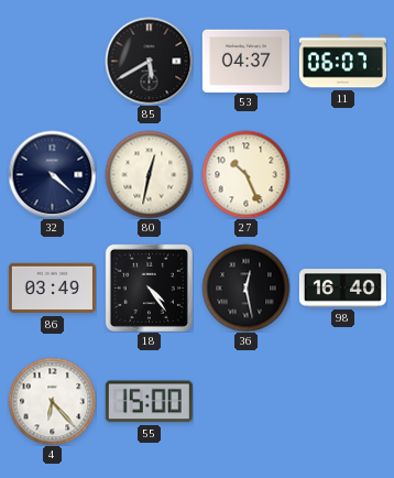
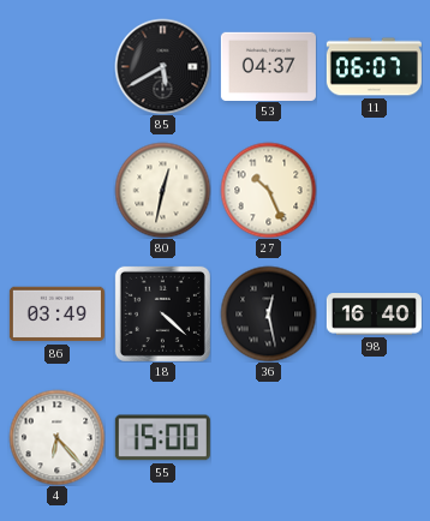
32: 4:22 -> none
18: 4:24 -> 4:22
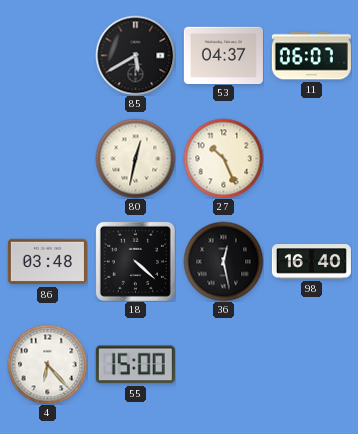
86: 03:49 -> 03:48
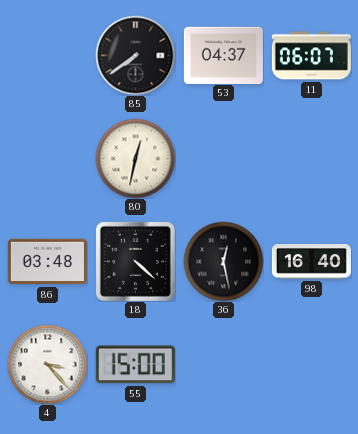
85: 5:40 -> 7:39
27: 10:26 -> none
4: 6:23 -> 3:23
